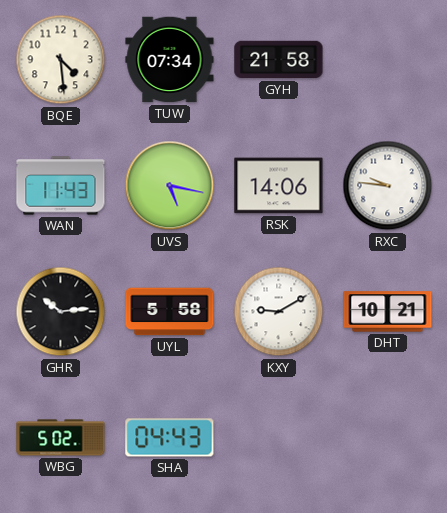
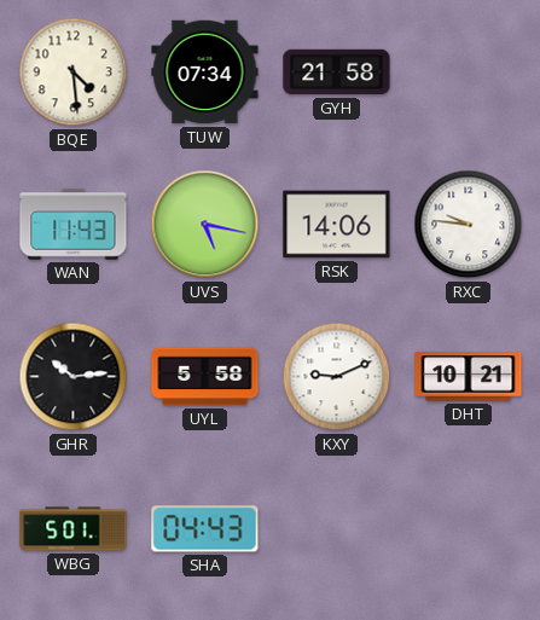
KXY: 9:10 -> 9:11
WBG: 5:02 -> 5:01
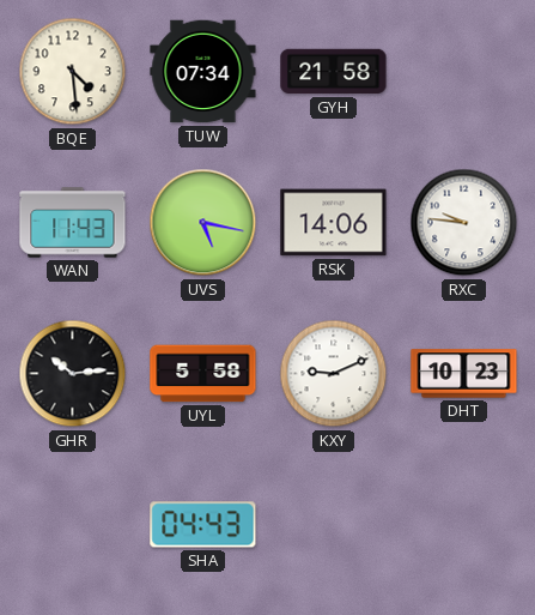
DHT: 10:21 -> 10:23
WBG: 5:01 -> none
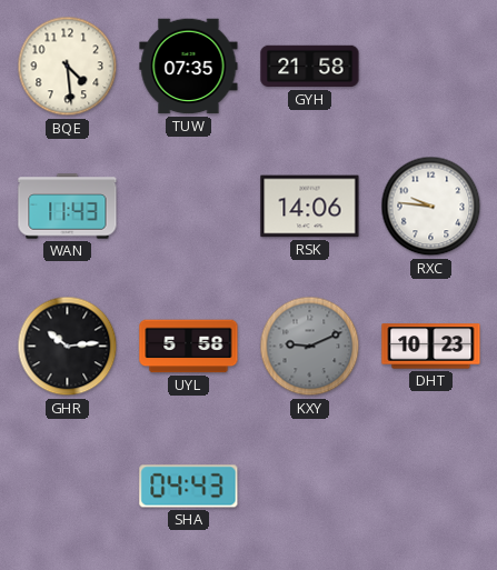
TUW: 07:34 -> 07:35
UVS: 5:17 -> none
KXY dial: white -> grey
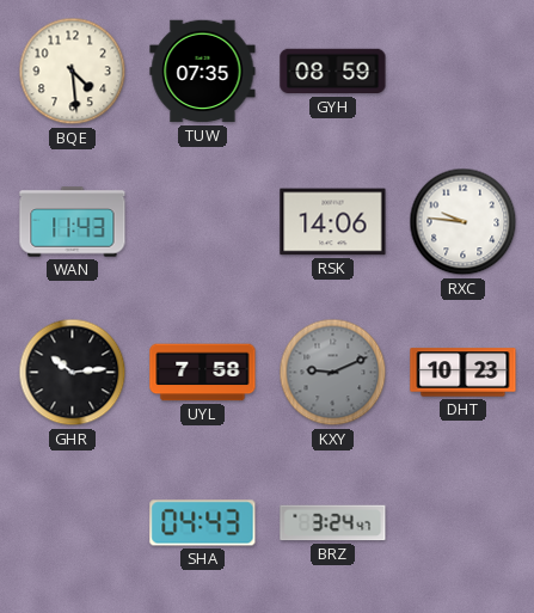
GYH: 21:58 -> 08:59
UYL: 5:58 -> 7:58
BRZ: none -> 3:24
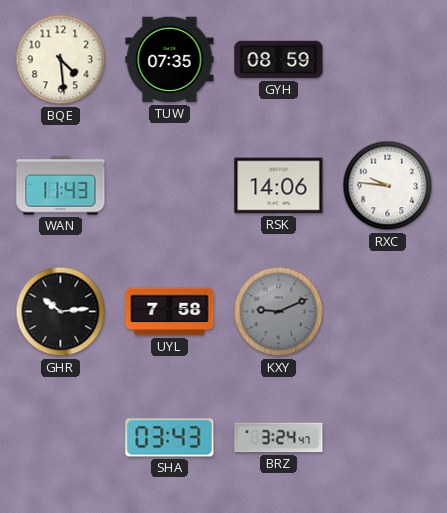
DHT: 10:23 -> none
SHA: 04:43 -> 03:43
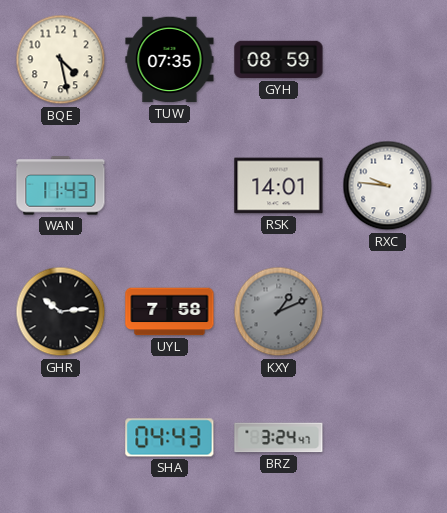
BQE: 4:29 -> 4:28
RSK: 14:06 -> 14:01
KXY: 9:11 -> 1:11
SHA: 03:43 -> 04:43
